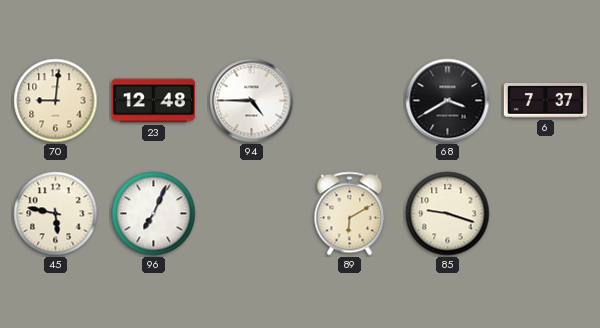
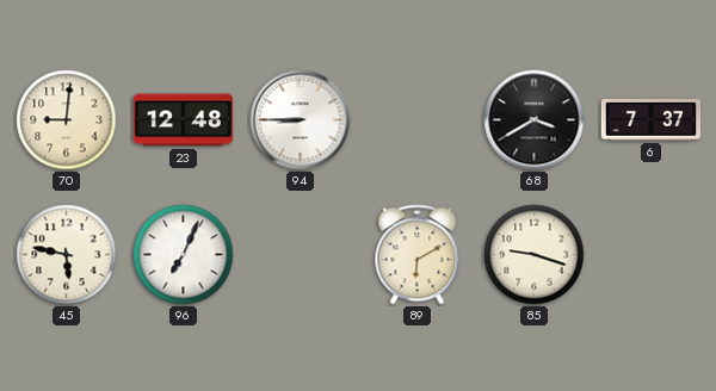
94: 4:45 -> 8:45
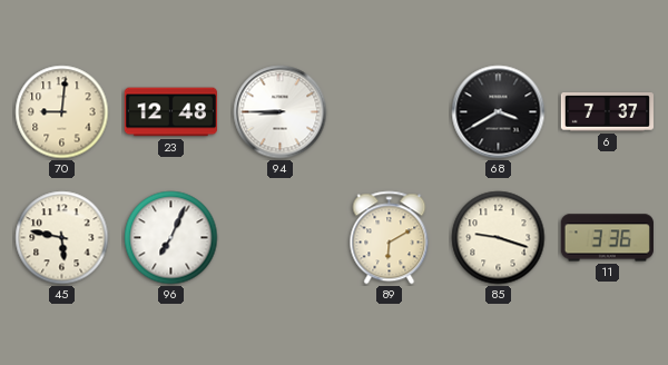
11: none -> 3:36
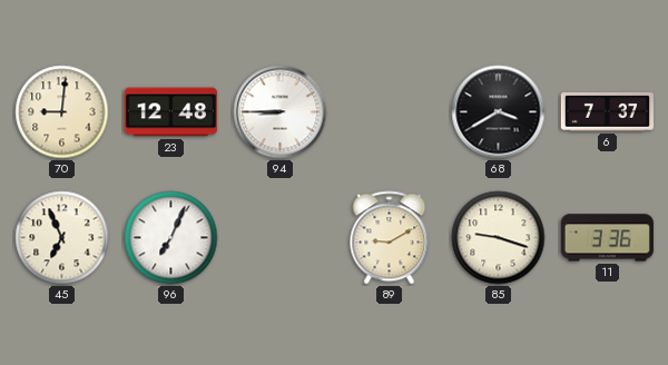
45: 5:47 -> 6:56
89: 6:10 -> 9:10
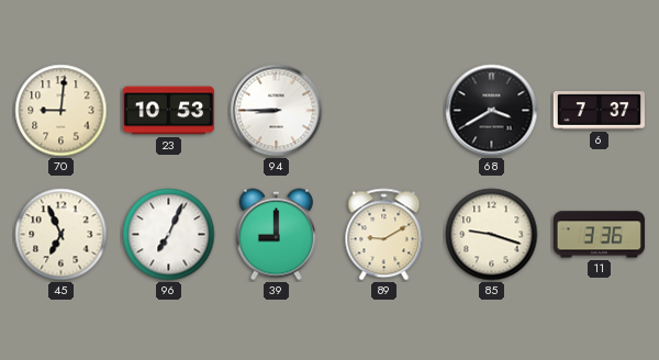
23: 12:48 -> 10:53
39: none -> 9:00
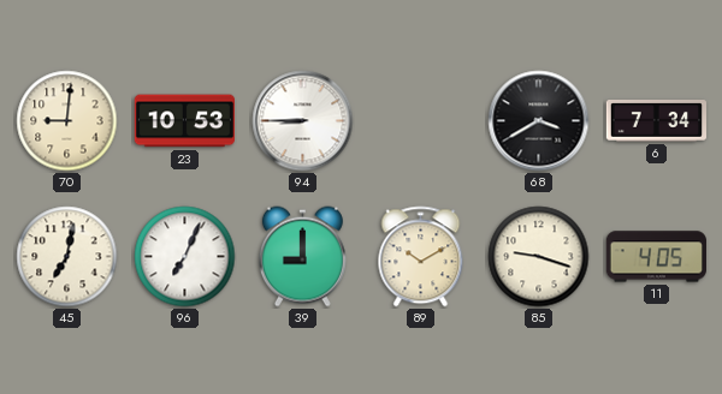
6: 7:37 -> 7:34
45: 6:56 -> 7:02
89: 9:10 -> 10:10
11: 3:36 -> 4:05
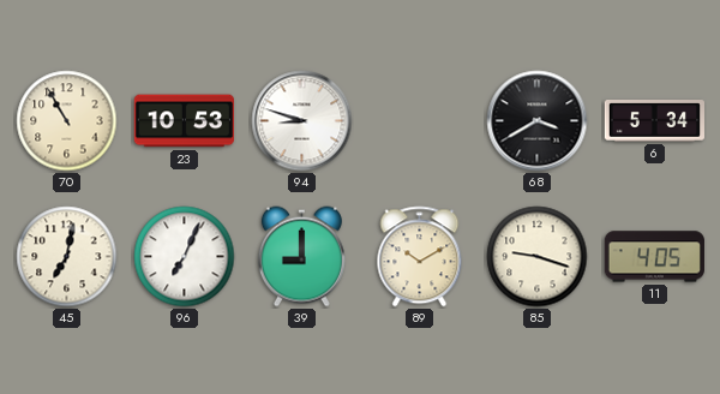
70: 9:01 -> 10:55
94: 8:45 -> 8:48
6: 7:34 -> 5:34
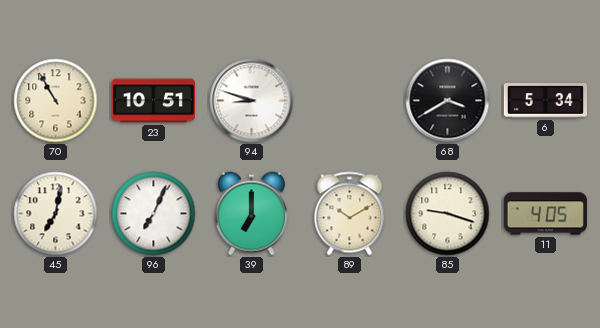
23: 10:53 -> 10:51
39: 9:00 -> 7:00
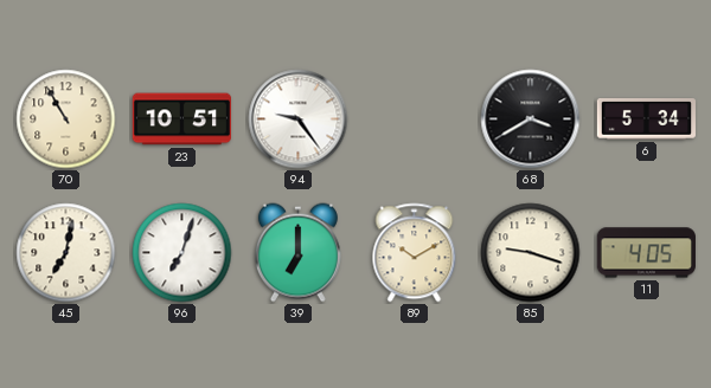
94: 8:48 -> 9:24
96: 7:04 -> 7:03
